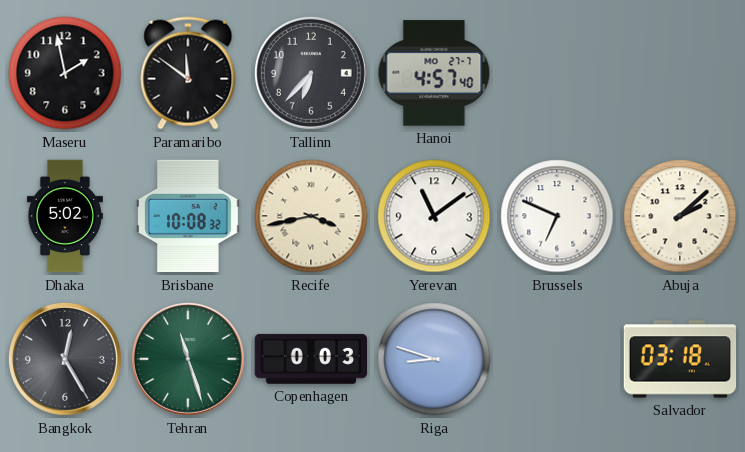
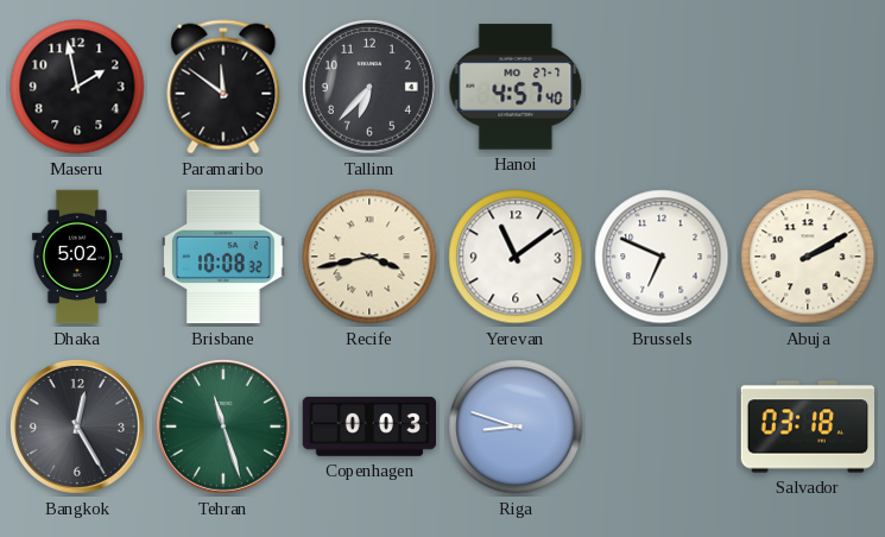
Abuja: 2:08 -> 2:10
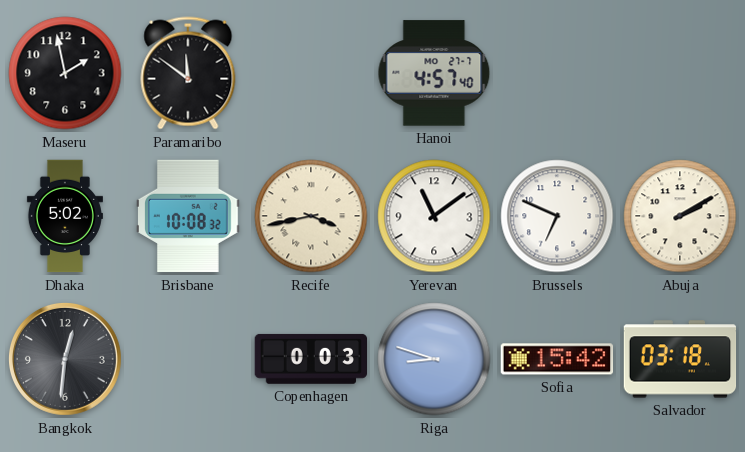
Tallinn: 6:37 -> none
Bangkok: 12:25 -> 12:31
Tehran: 11:27 -> none
Sofia: none -> 15:42
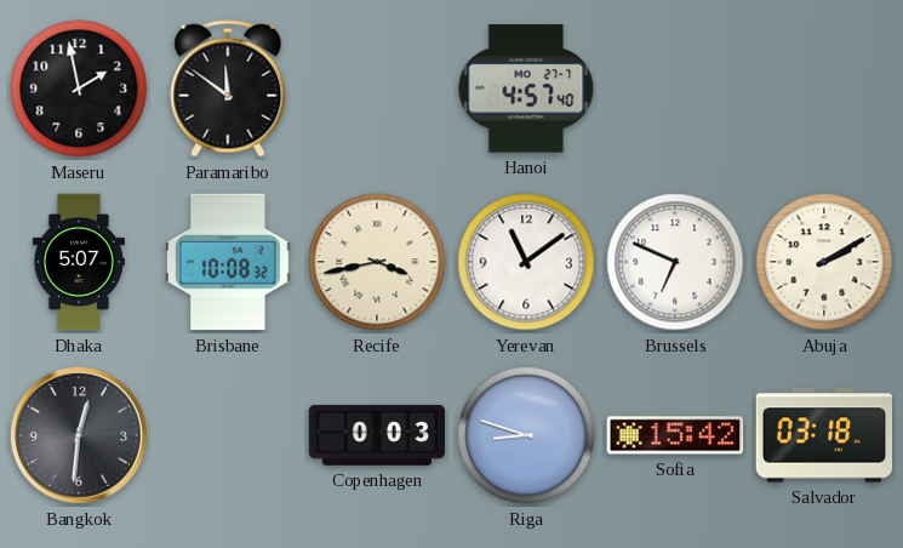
Dhaka: 5:02 -> 5:07
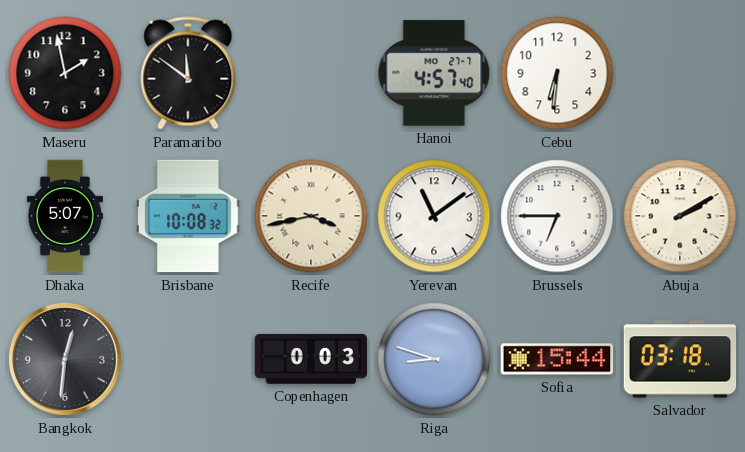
Cebu: none -> 6:31
Brussels: 6:49 -> 6:45
Sofia: 15:42 -> 15:44
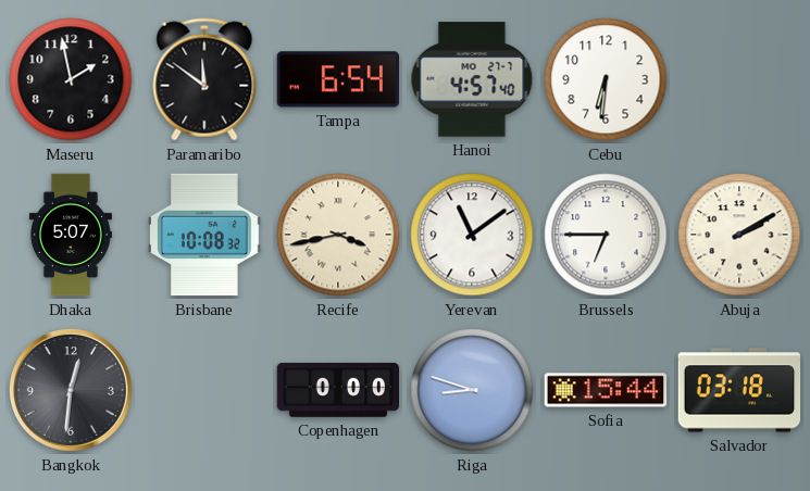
Tampa: none -> 6:54
Copenhagen: 0:03 -> 0:00
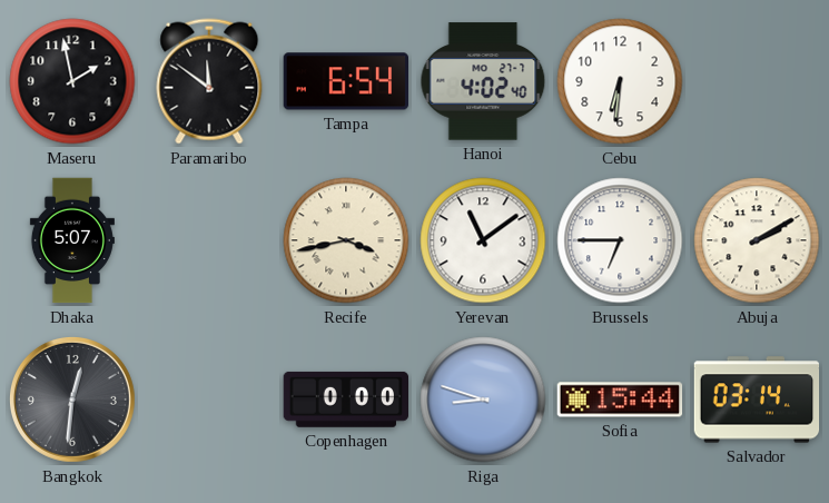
Hanoi: 4:57 -> 4:02
Brisbane: 10:08 -> none
Salvador: 03:18 -> 03:14
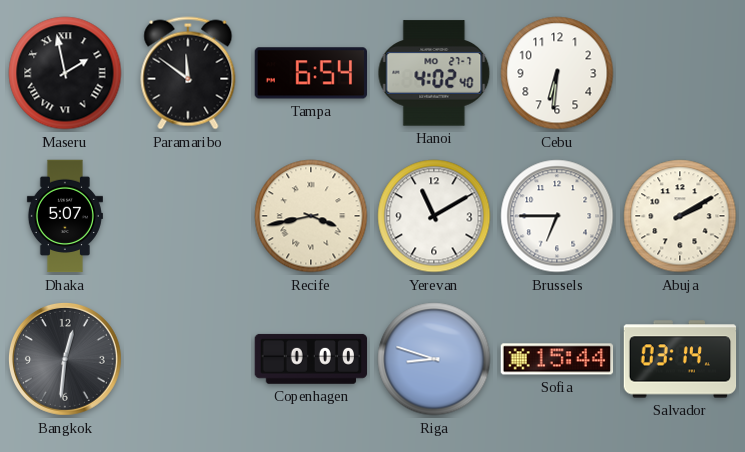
Maseru numerals: Arabic -> Roman
Yerevan: 11:09 -> 11:10
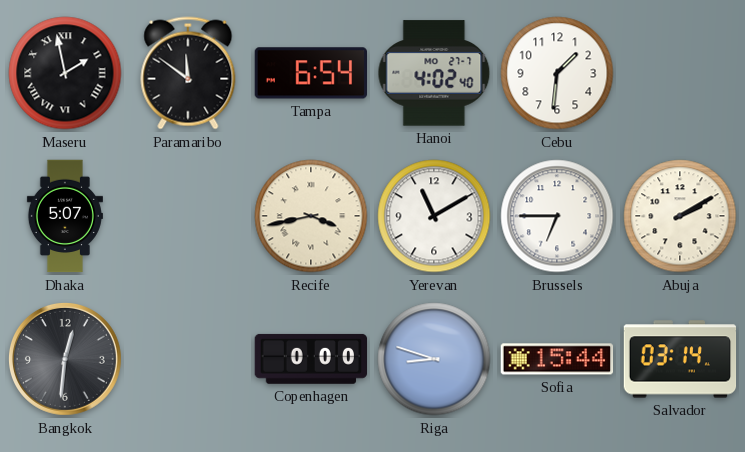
Cebu: 6:31 -> 1:31
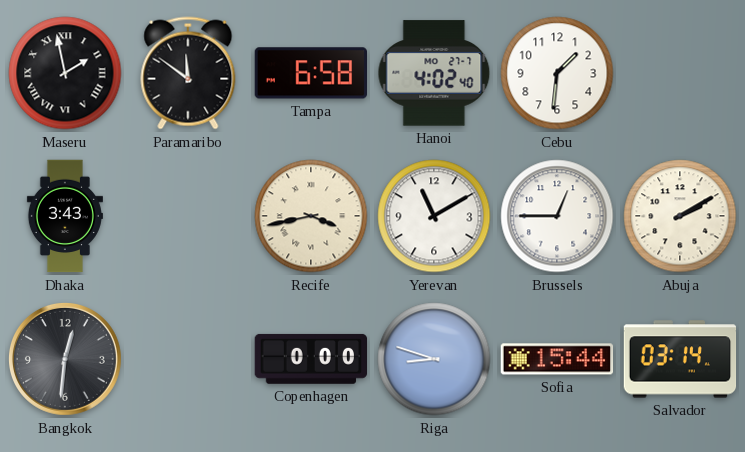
Tampa: 6:54 -> 6:58
Dhaka: 5:07 -> 3:43
Brussels: 6:45 -> 12:45
